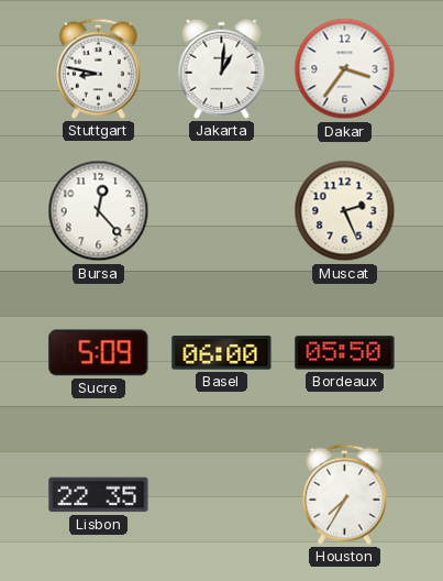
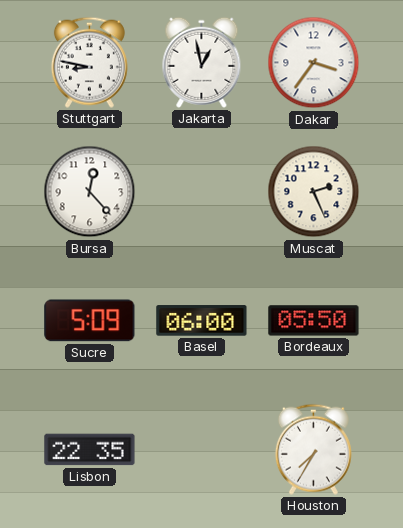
Jakarta: 1:01 -> 12:58
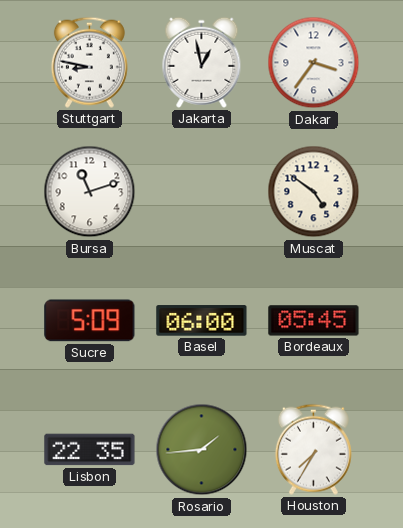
Bursa: 12:23 -> 11:12
Muscat: 2:26 -> 4:51
Bordeaux: 05:50 -> 05:45
Rosario: none -> 1:44
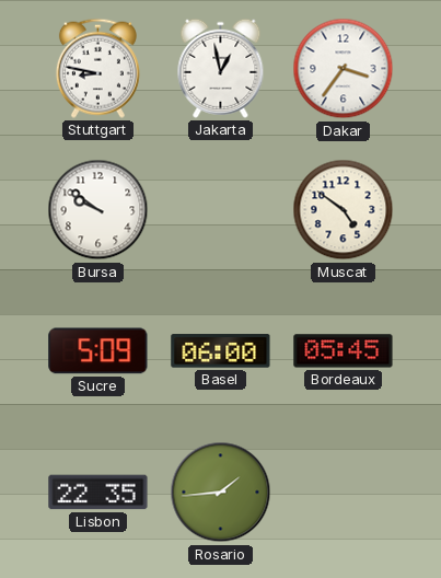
Bursa: 11:12 -> 9:51
Houston: 7:35 -> none
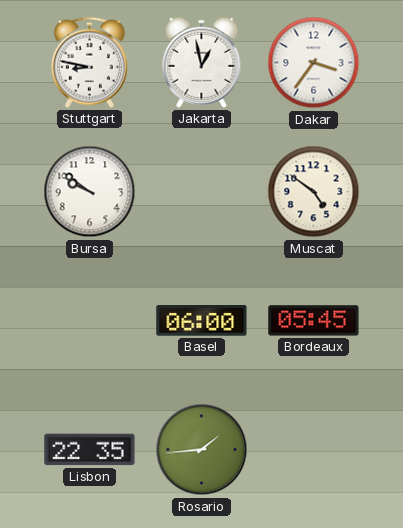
Sucre: 5:09 -> none
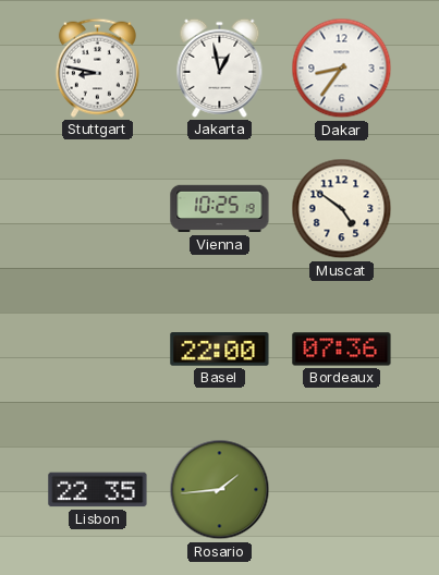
Dakar: 3:36 -> 8:36
Bursa: 9:51 -> none
Vienna: none -> 10:25
Basel: 06:00 -> 22:00
Bordeaux: 05:45 -> 07:36
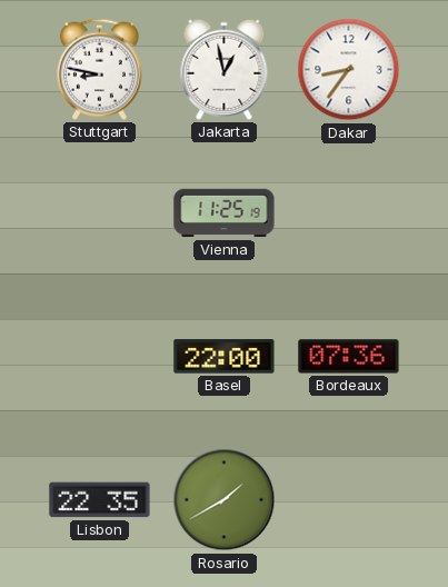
Vienna: 10:25 -> 11:25
Muscat: 4:51 -> none
Rosario: 1:44 -> 1:40
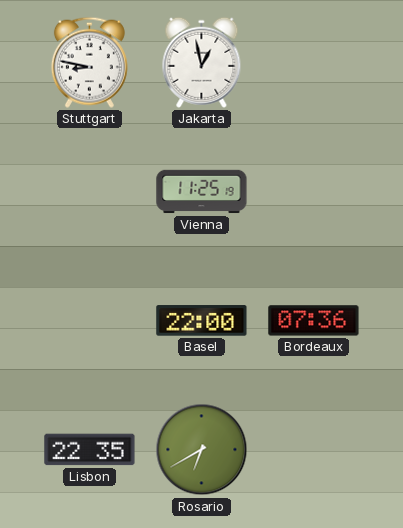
Dakar: 8:36 -> none
Rosario: 1:40 -> 6:40
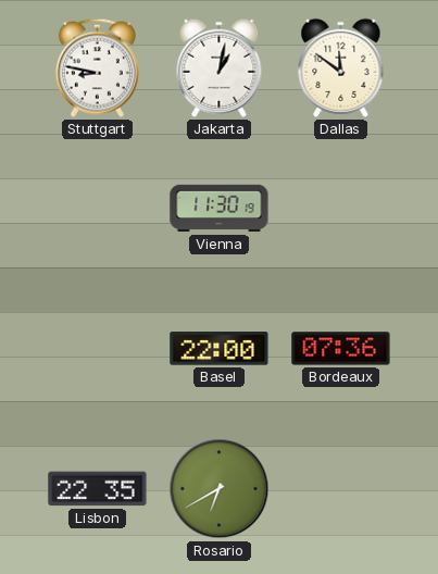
Jakarta: 12:58 -> 1:02
Dallas: none -> 11:51
Vienna: 11:25 -> 11:30
